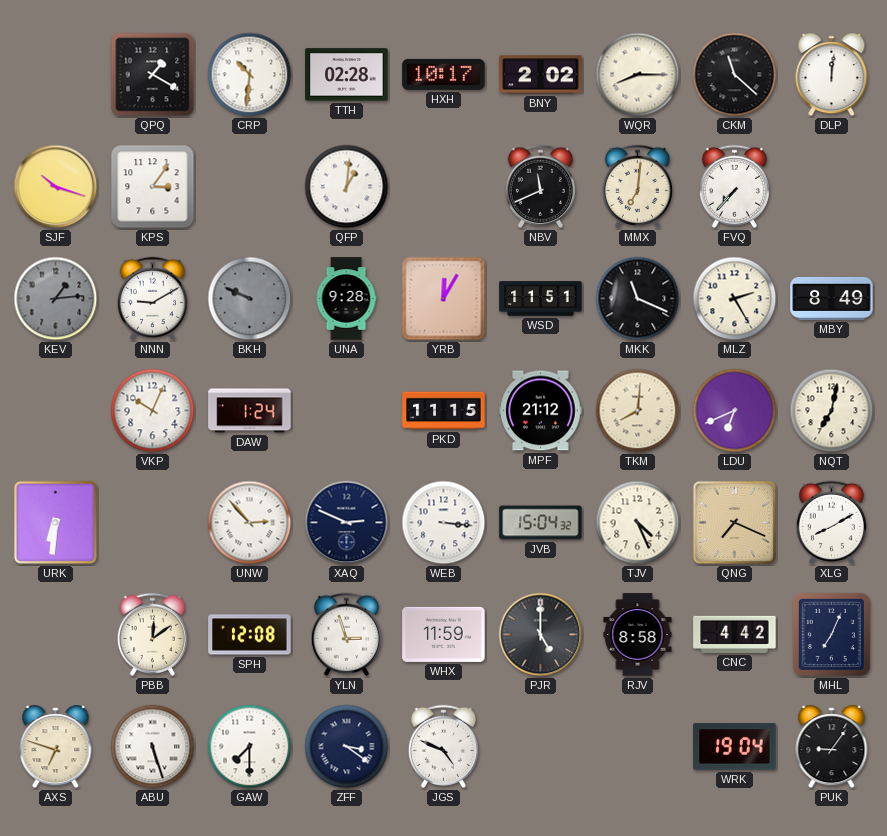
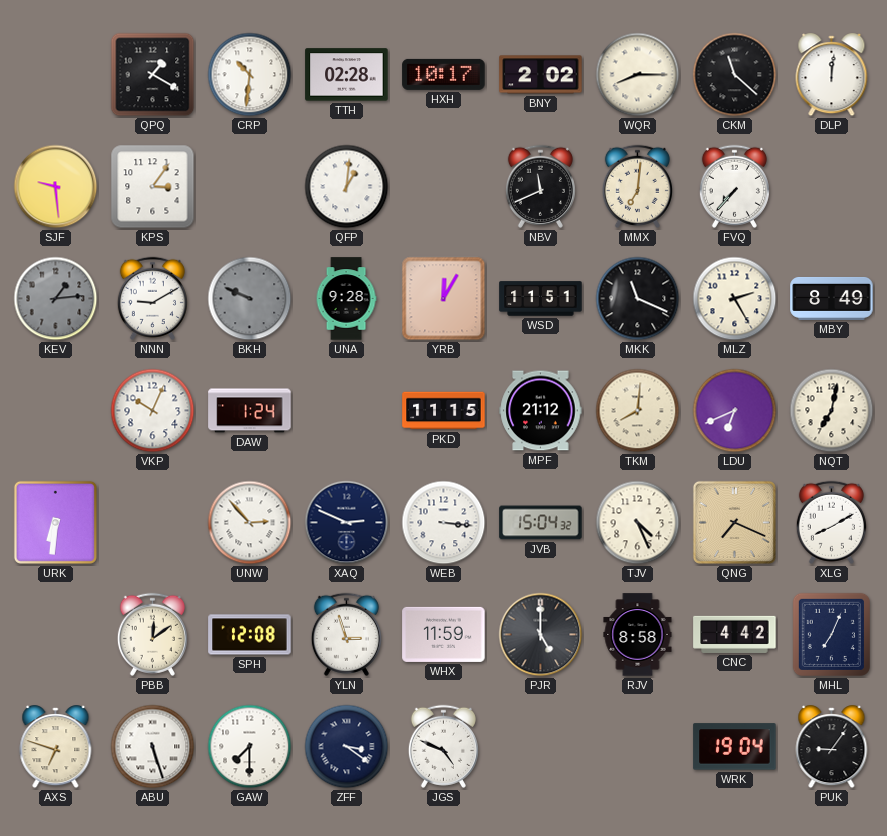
SJF: 10:18 -> 9:29
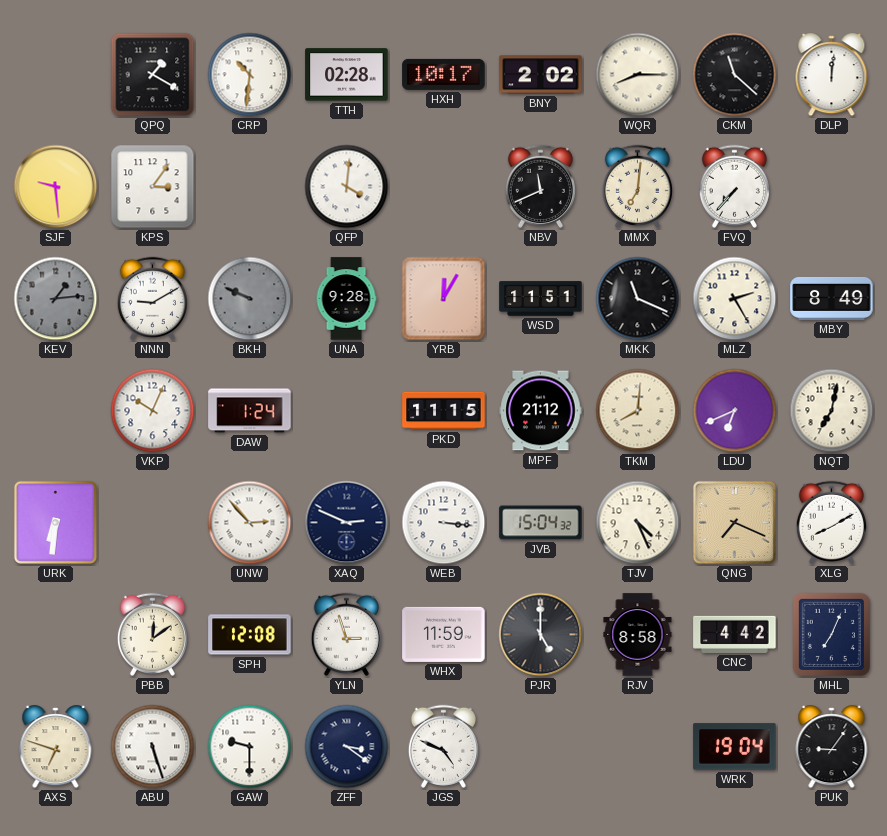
QFP: 1:01 -> 4:01
GAW: 7:30 -> 9:30
